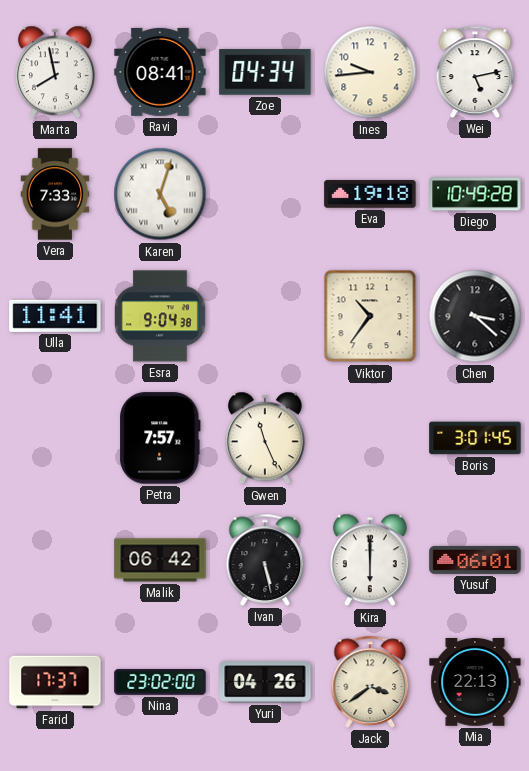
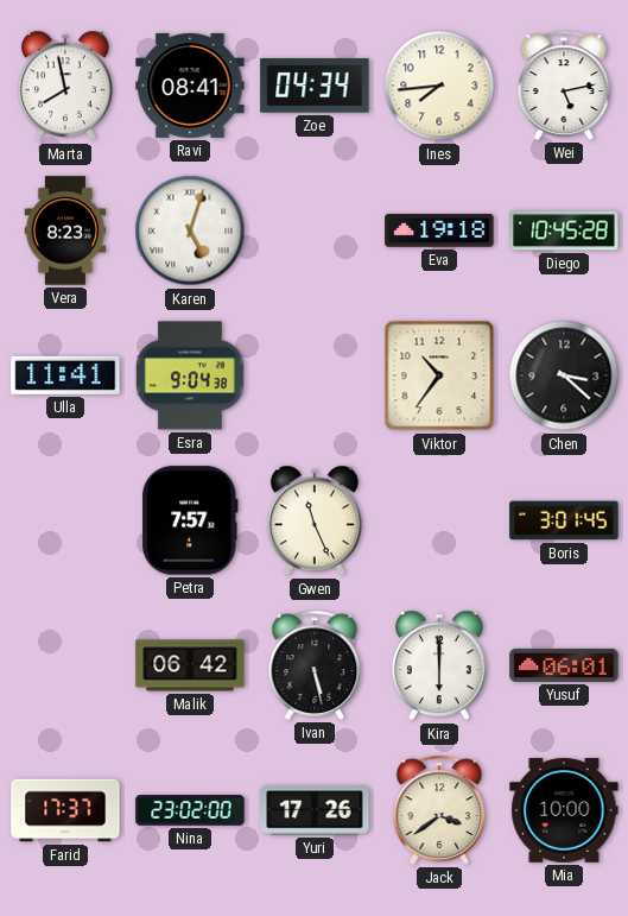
Ines: 9:44 -> 7:44
Vera: 7:33 -> 8:23
Diego: 10:49 -> 10:45
Yuri: 04:26 -> 17:26
Mia: 22:13 -> 10:00
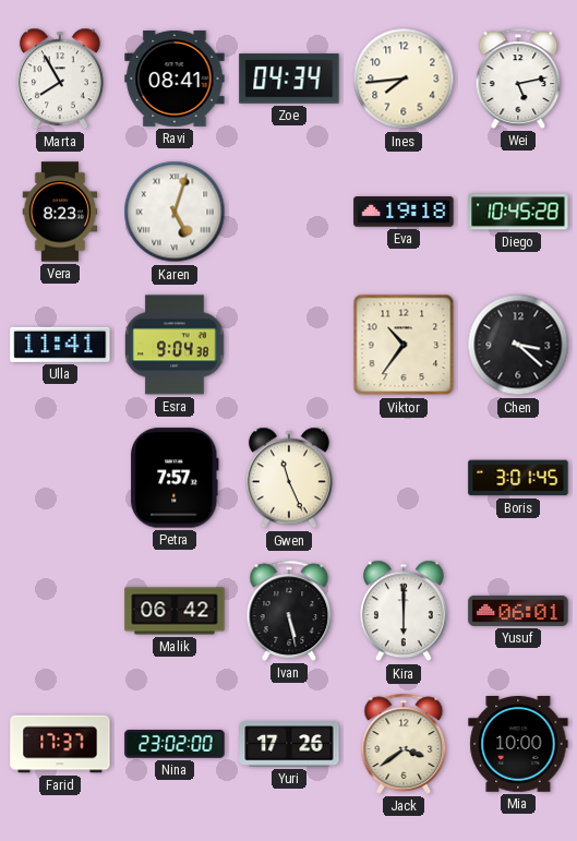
Marta: 7:58 -> 7:55
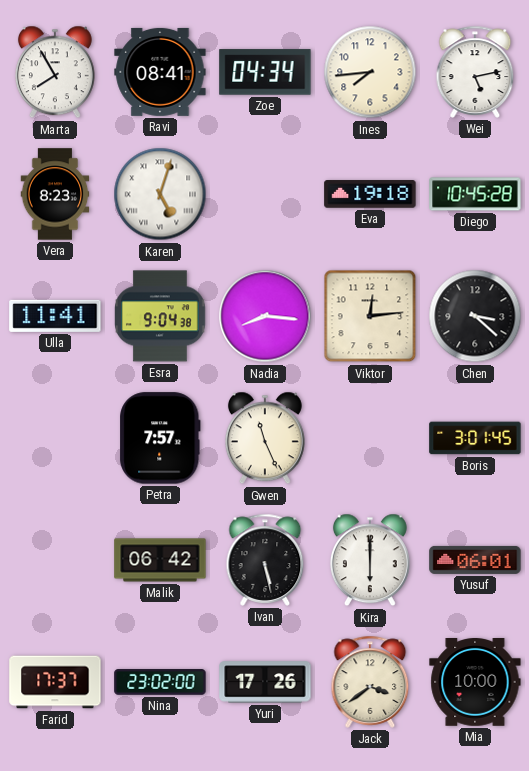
Nadia: none -> 8:16
Viktor: 10:36 -> 12:14
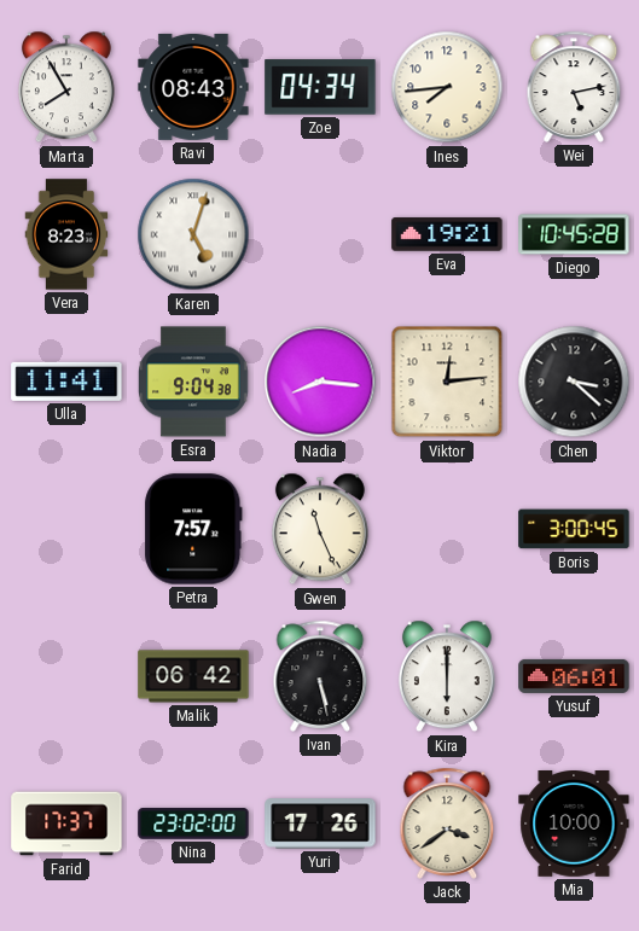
Ravi: 08:41 -> 08:43
Eva: 19:18 -> 19:21
Boris: 3:01 -> 3:00
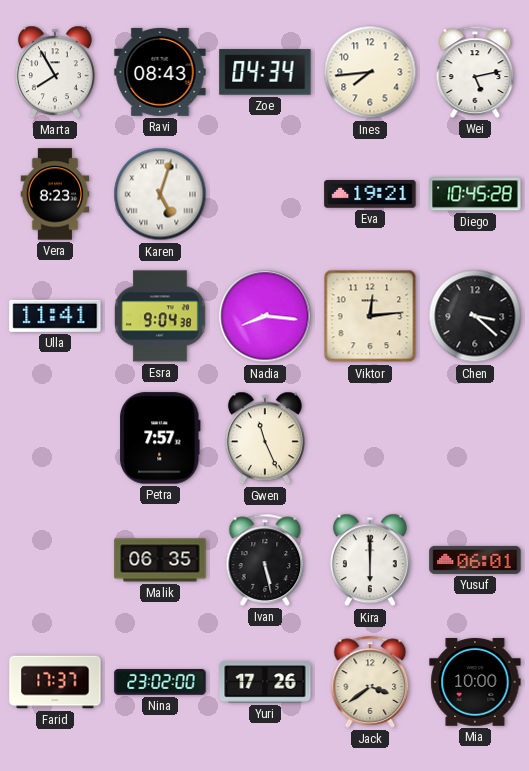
Boris: 3:00 -> none
Malik: 06:42 -> 06:35
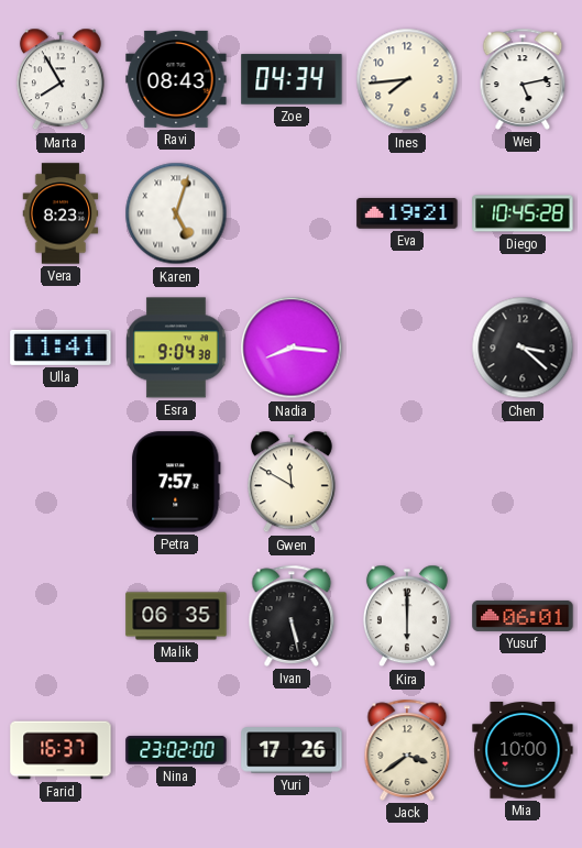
Viktor: 12:14 -> none
Gwen: 11:26 -> 11:50
Farid: 17:37 -> 16:37
